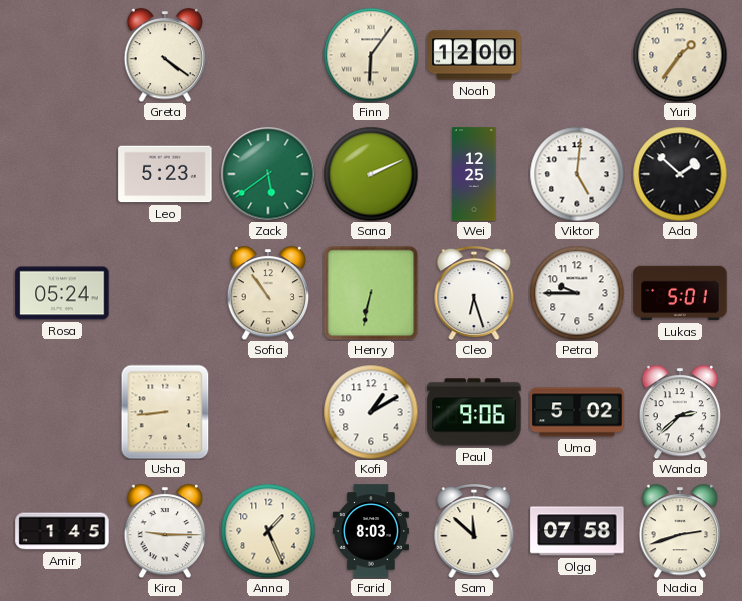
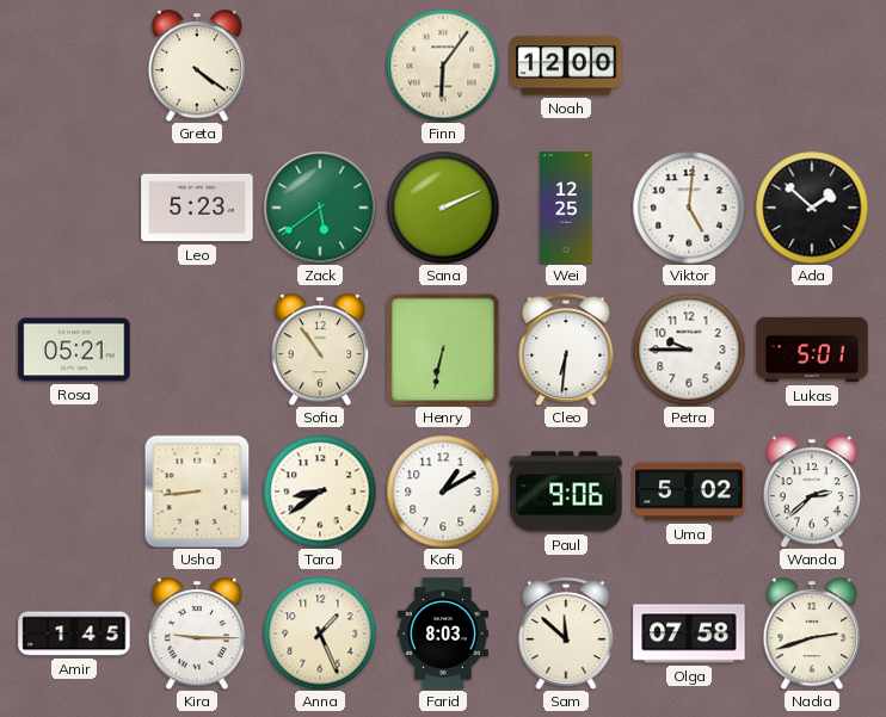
Yuri: 1:36 -> none
Rosa: 05:24 -> 05:21
Cleo: 6:27 -> 6:31
Tara: none -> 8:39
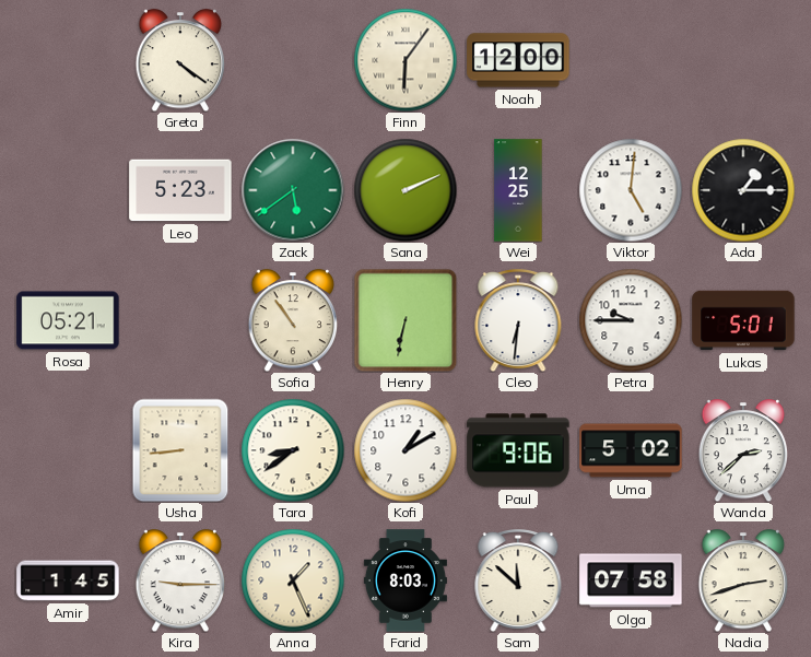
Ada: 1:52 -> 1:15
